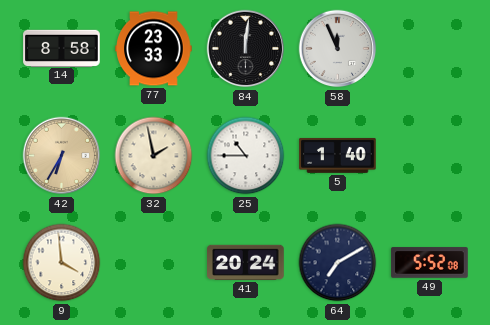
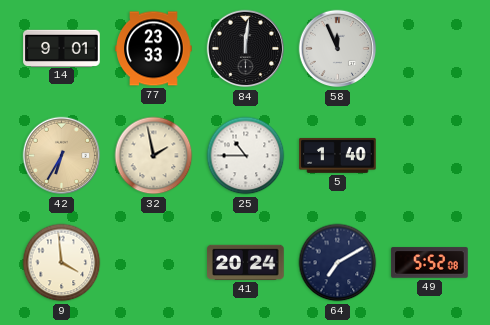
14: 8:58 -> 9:01
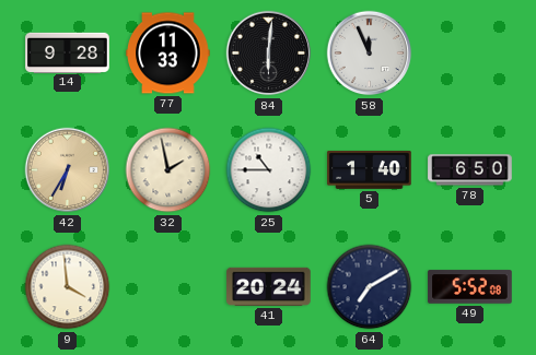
14: 9:01 -> 9:28
77: 23:33 -> 11:33
84: 12:01 -> 6:01
78: none -> 6:50
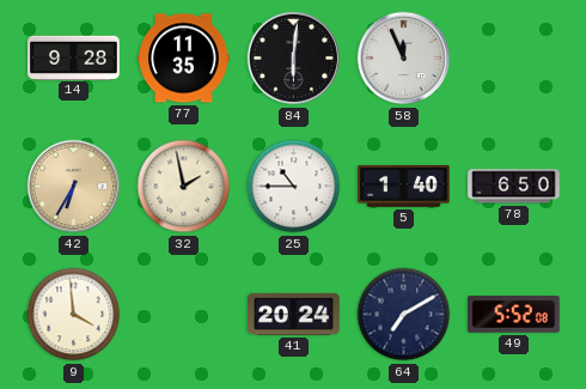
77: 11:33 -> 11:35
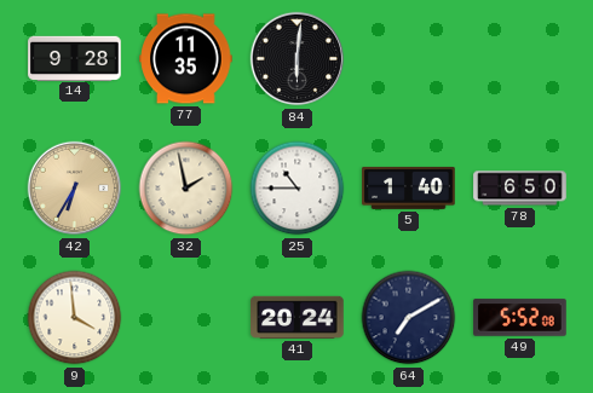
58: 11:56 -> none
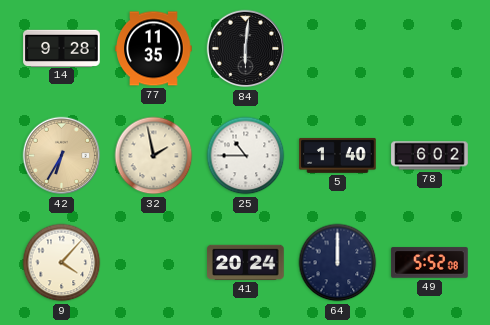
78: 6:50 -> 6:02
9: 3:59 -> 4:07
64: 7:10 -> 12:00
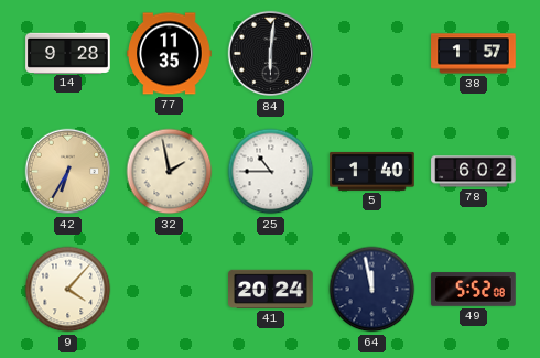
38: none -> 1:57
64: 12:00 -> 11:58
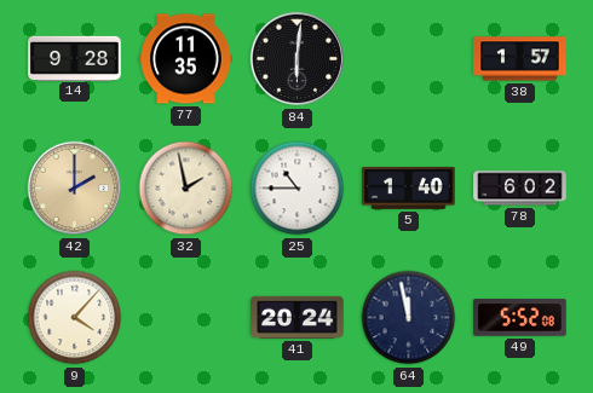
42: 6:35 -> 2:00
